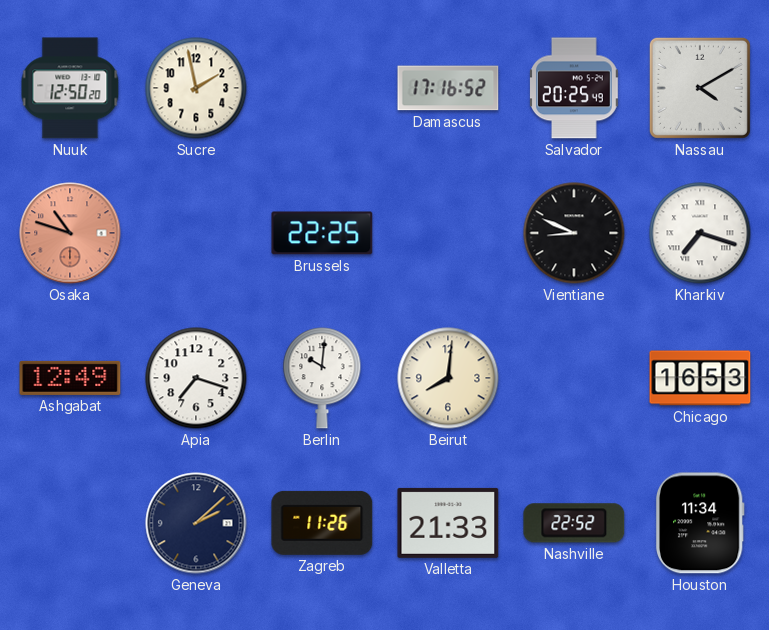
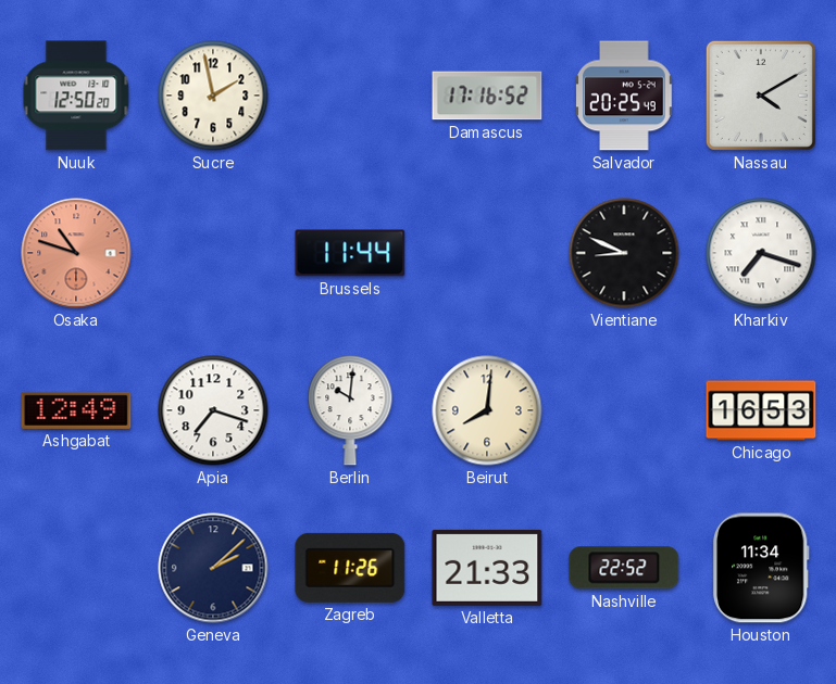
Brussels: 22:25 -> 11:44
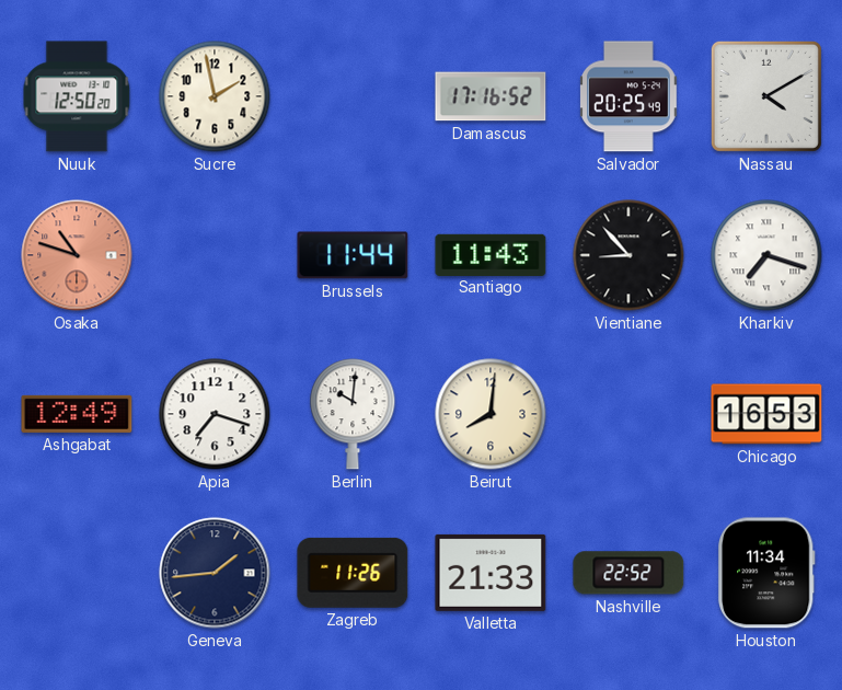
Santiago: none -> 11:43
Vientiane: 8:49 -> 8:53
Geneva: 2:08 -> 1:44
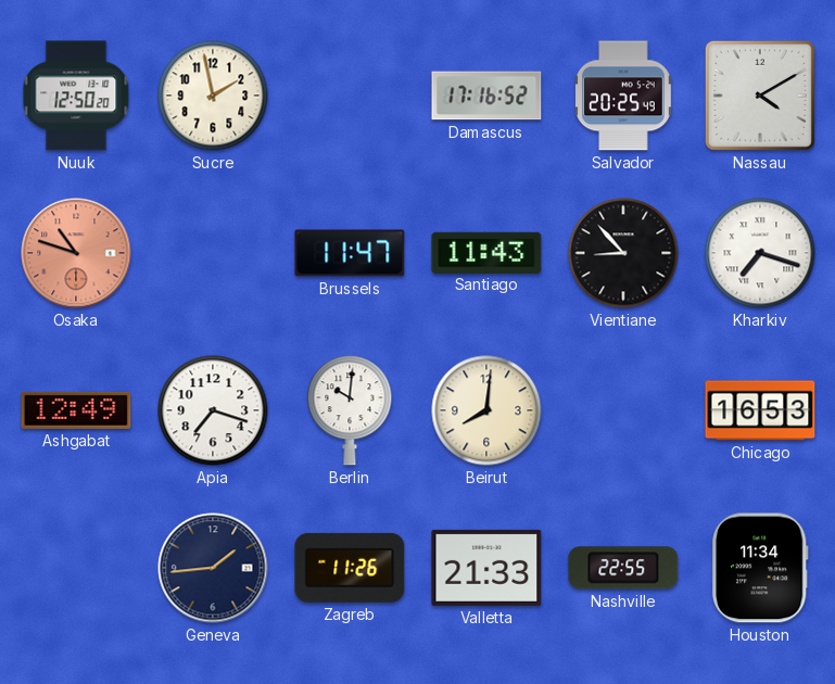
Brussels: 11:44 -> 11:47
Nashville: 22:52 -> 22:55
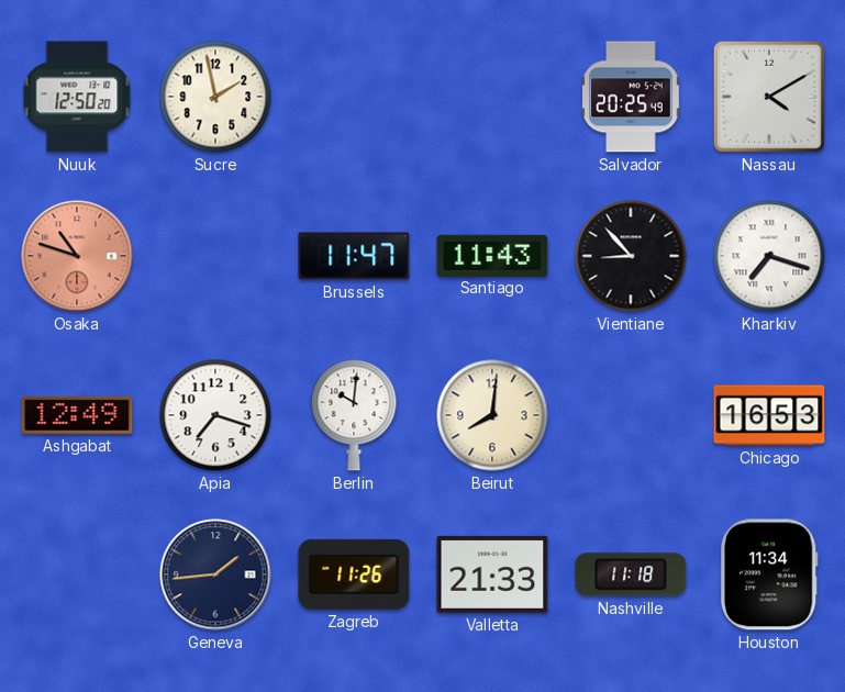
Damascus: 17:16 -> none
Nashville: 22:55 -> 11:18
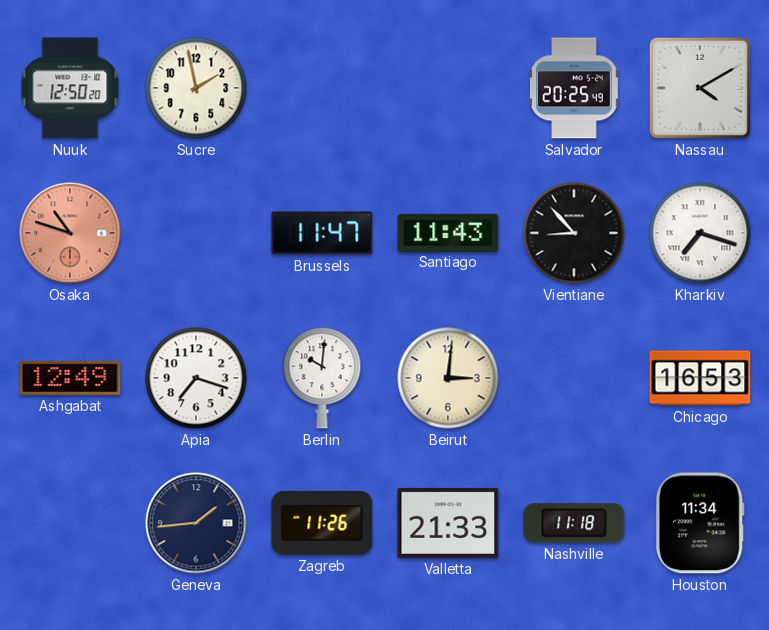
Beirut: 8:01 -> 3:01
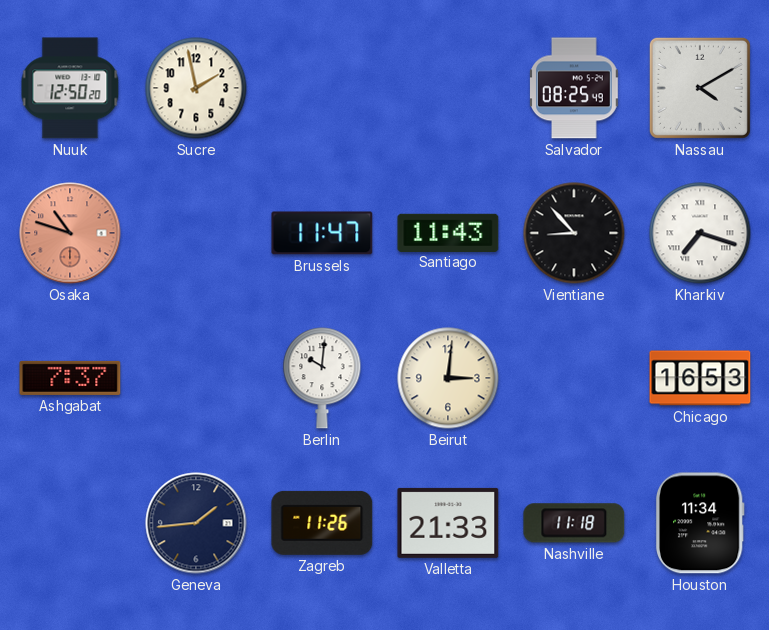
Salvador: 20:25 -> 08:25
Ashgabat: 12:49 -> 7:37
Apia: 7:18 -> none
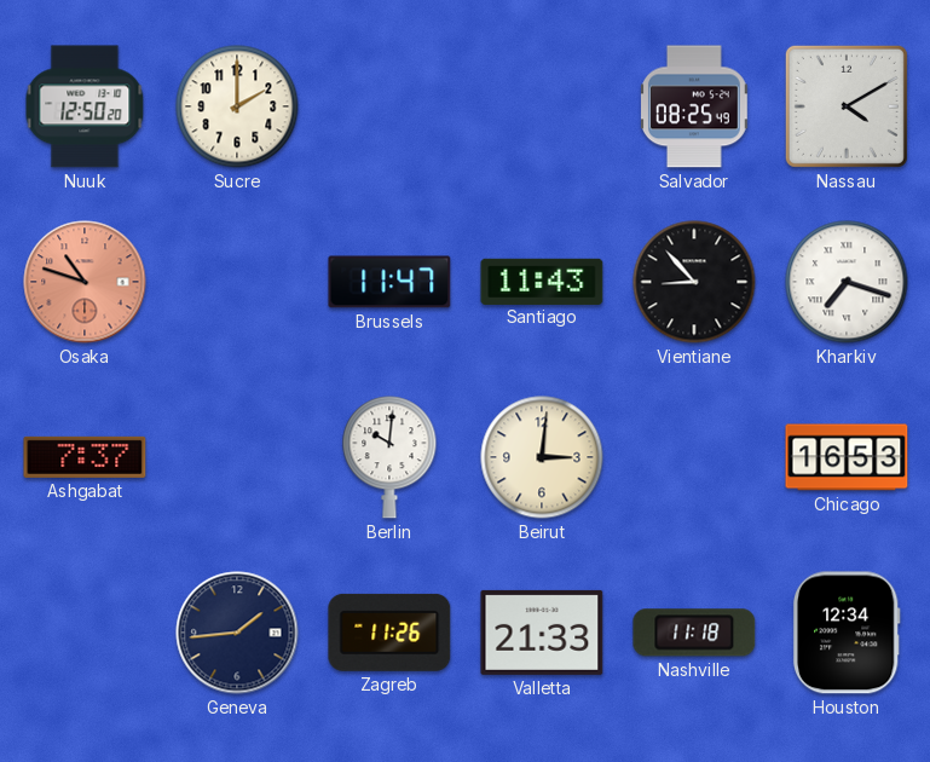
Sucre: 1:58 -> 2:00
Houston: 11:34 -> 12:34
